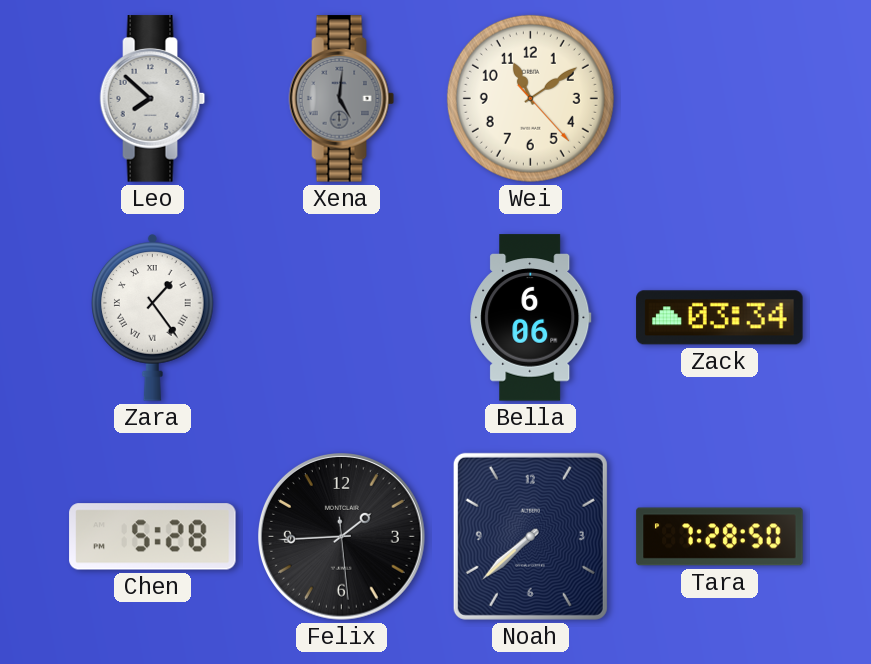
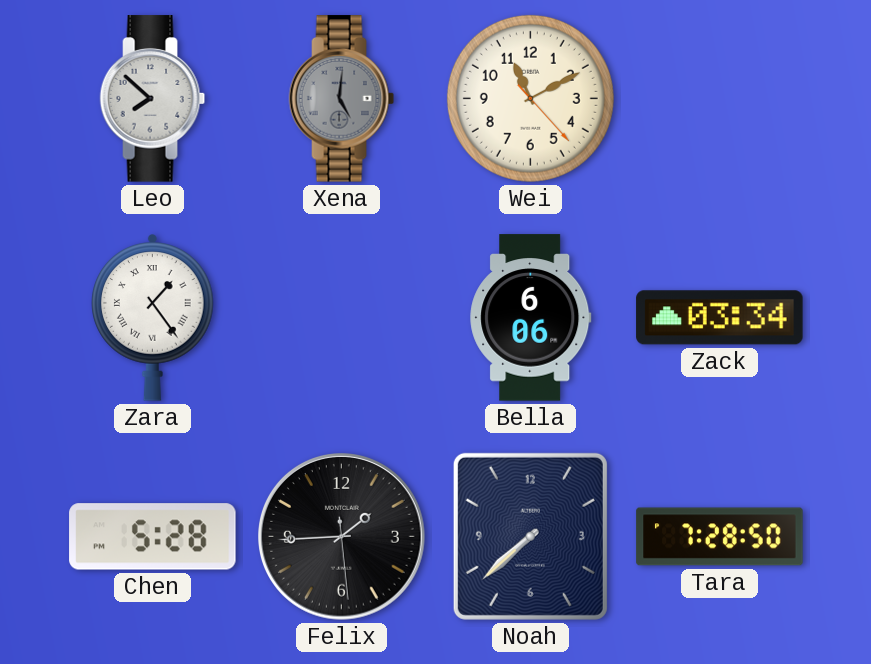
Wei: 11:09 -> 11:10
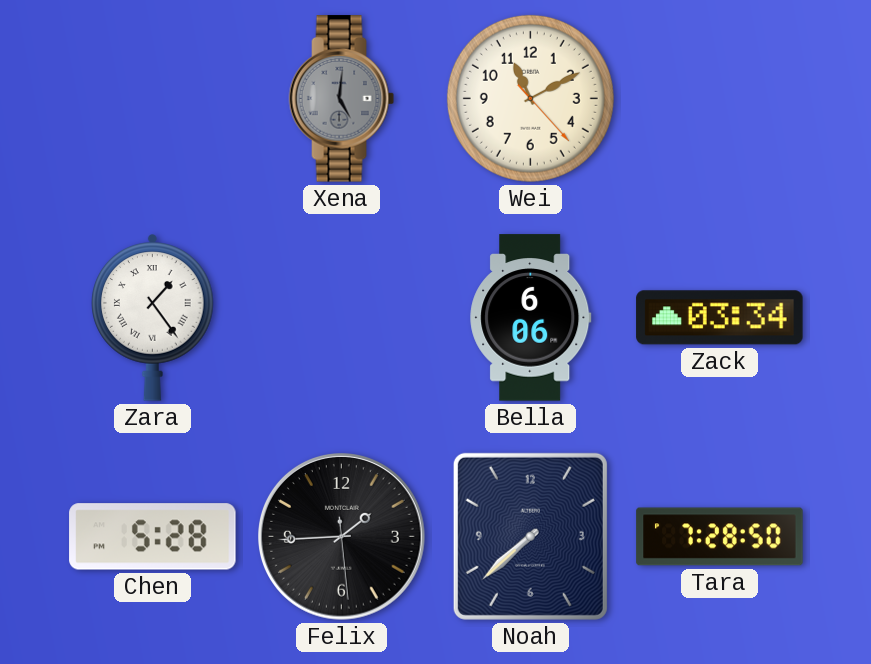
Leo: 7:52 -> none
